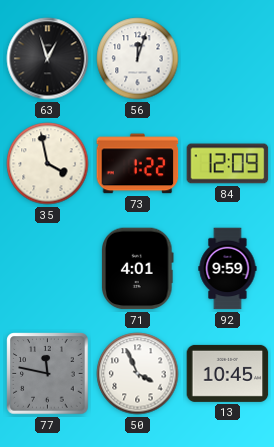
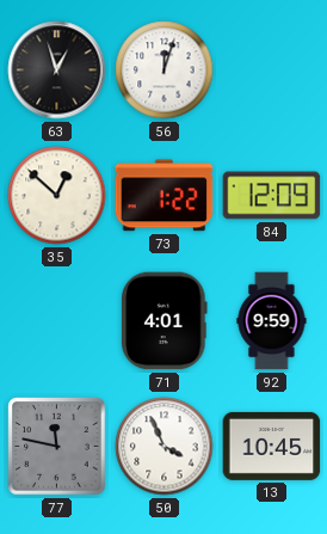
35: 3:58 -> 12:52
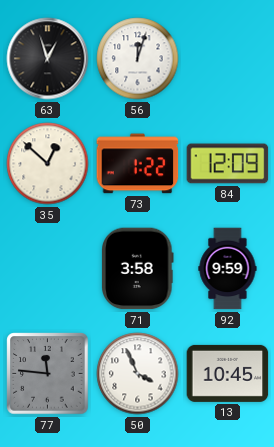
71: 4:01 -> 3:58
77: 11:47 -> 11:46
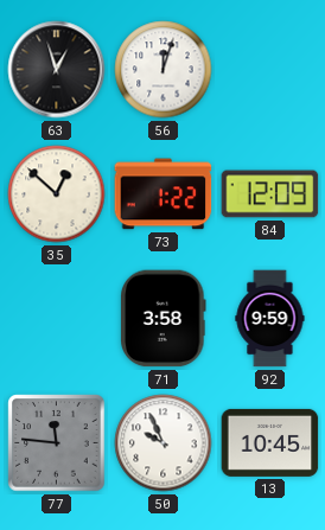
50: 3:56 -> 9:56
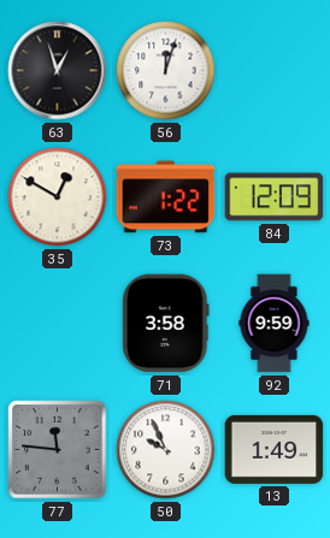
35: 12:52 -> 12:50
13: 10:45 -> 1:49
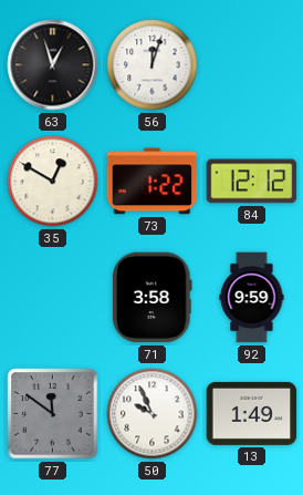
84: 12:09 -> 12:12
77: 11:46 -> 11:51
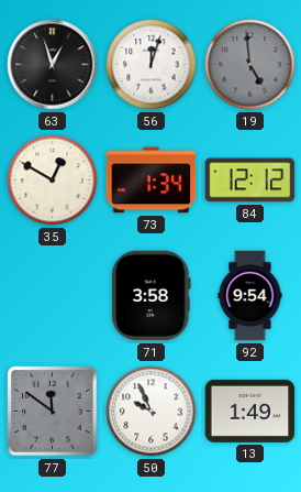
19: none -> 4:59
73: 1:22 -> 1:34
92: 9:59 -> 9:54
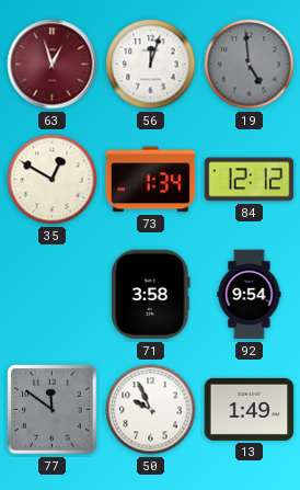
63 dial: black -> burgundy
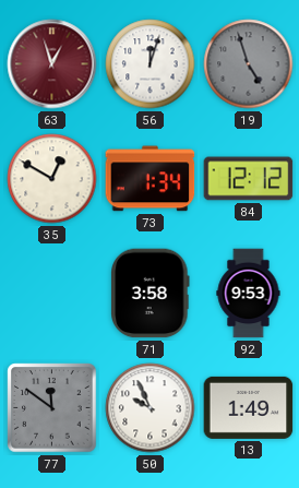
19: 4:59 -> 4:57
92: 9:54 -> 9:53
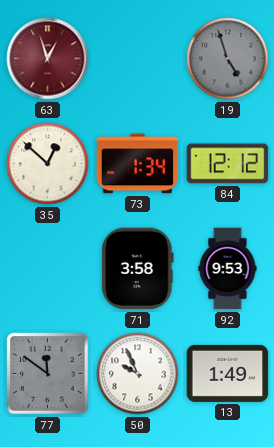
56: 12:03 -> none
35: 12:50 -> 12:52
